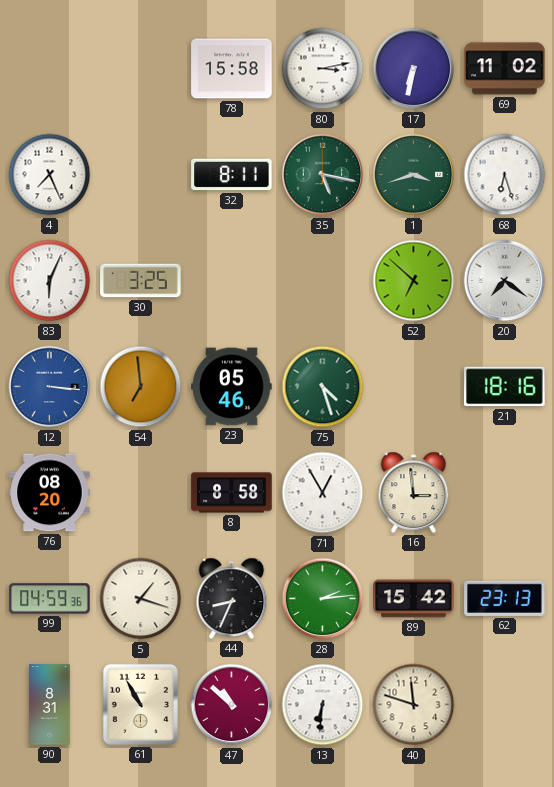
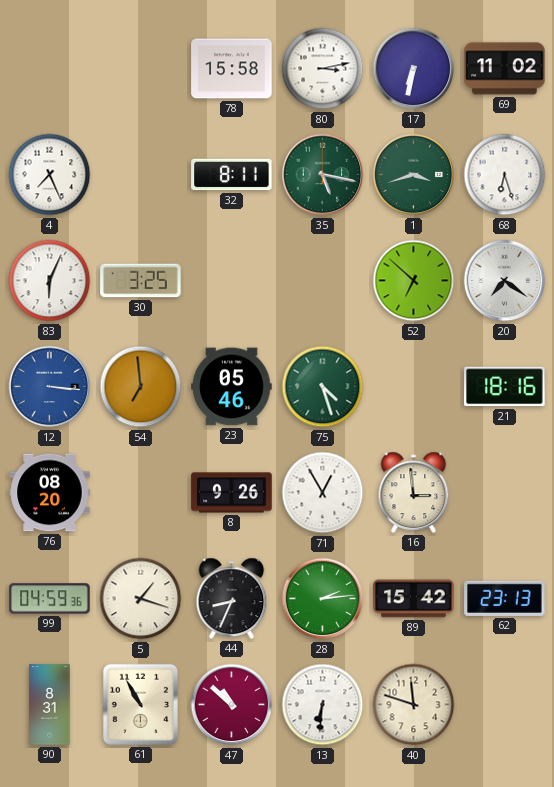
8: 8:58 -> 9:26
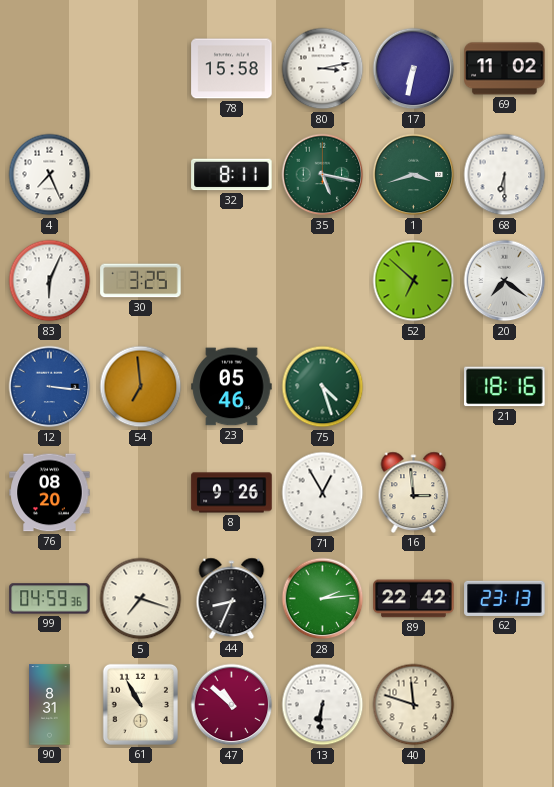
68: 6:27 -> 6:30
5: 1:18 -> 7:18
89: 15:42 -> 22:42
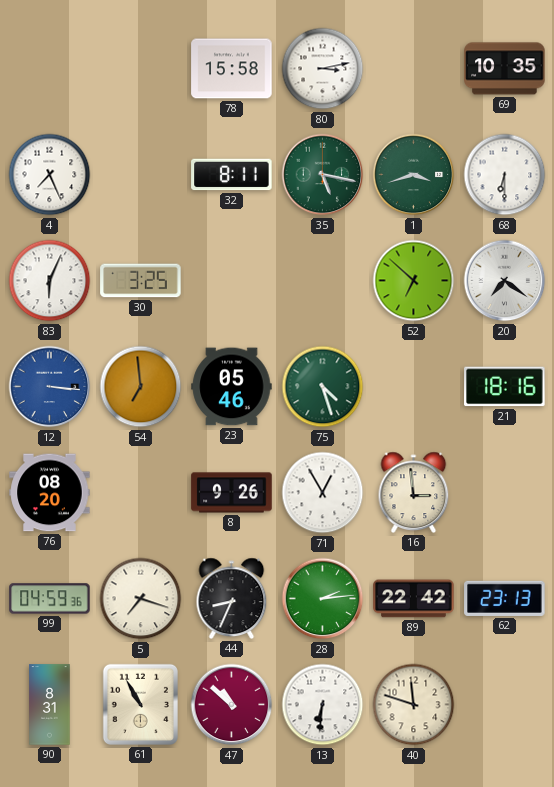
17: 6:32 -> none
69: 11:02 -> 10:35
